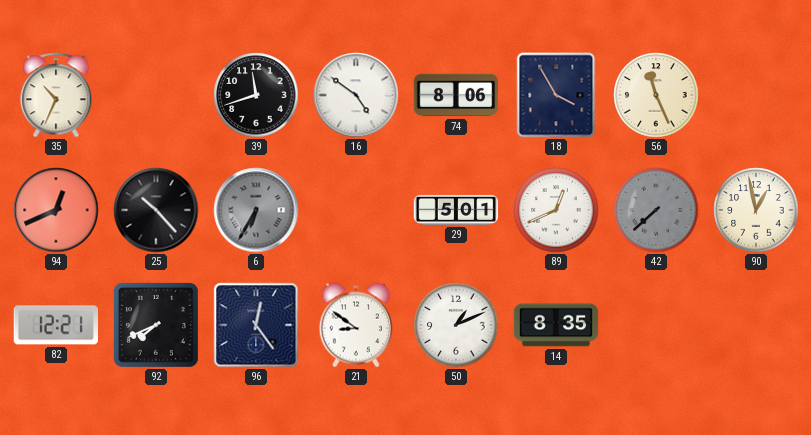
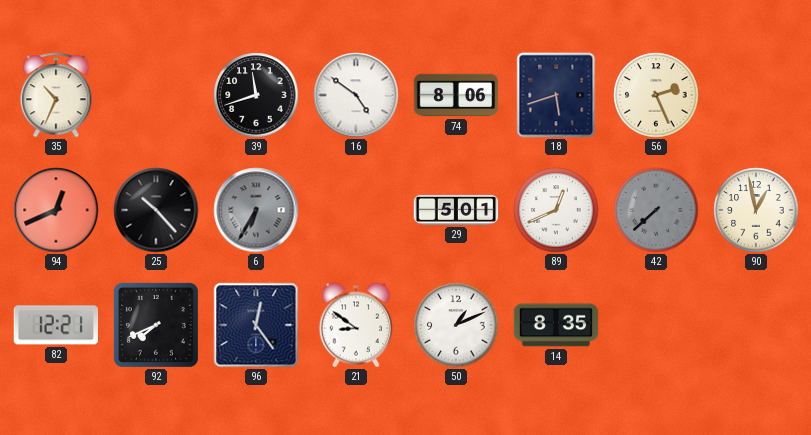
18: 3:55 -> 5:42
56: 11:26 -> 2:26
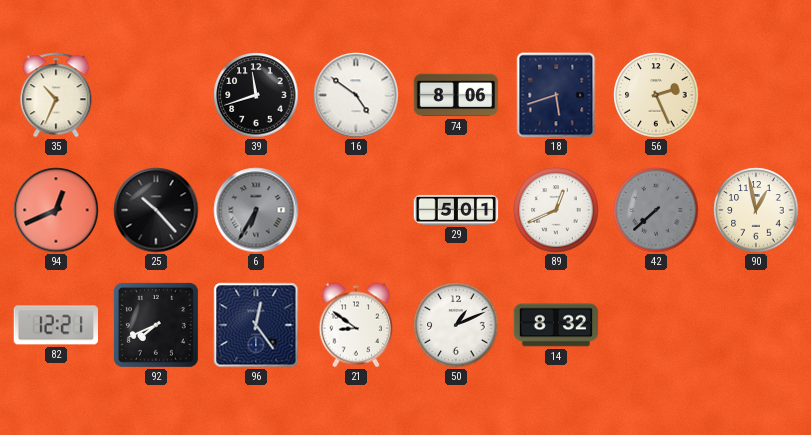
14: 8:35 -> 8:32
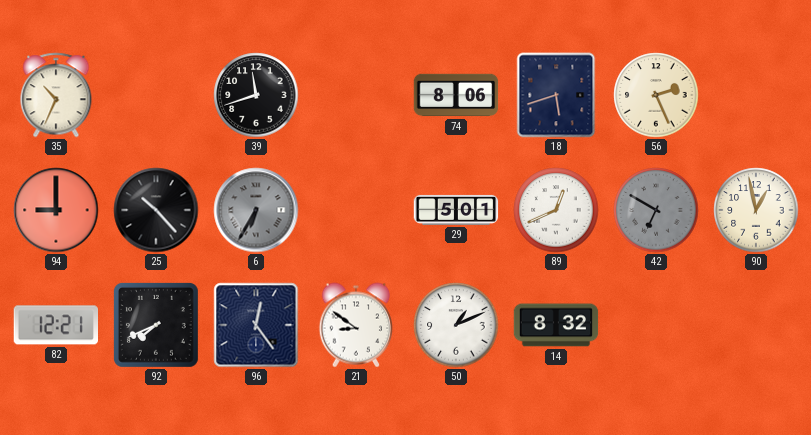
16: 4:51 -> none
94: 12:41 -> 9:00
42: 7:38 -> 6:50
